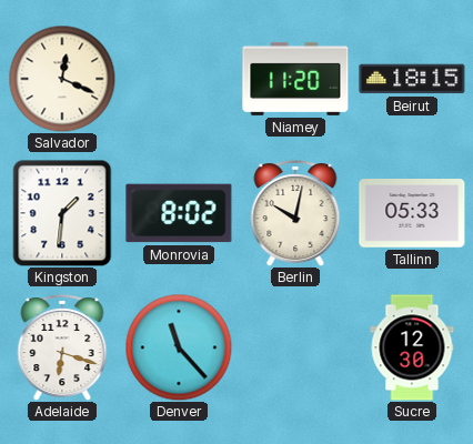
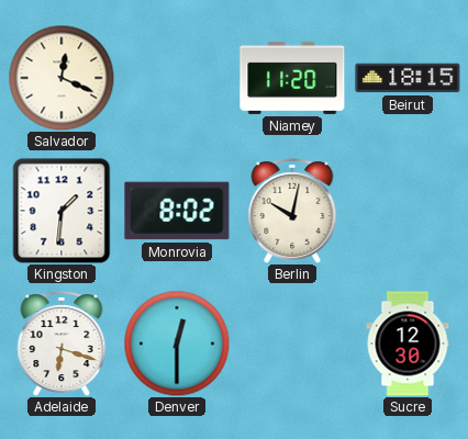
Tallinn: 05:33 -> none
Denver: 11:23 -> 12:30
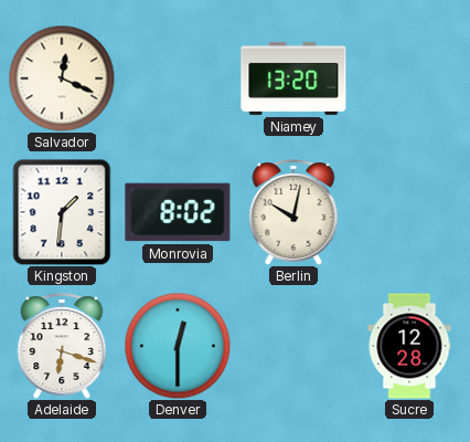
Niamey: 11:20 -> 13:20
Beirut: 18:15 -> none
Sucre: 12:30 -> 12:28
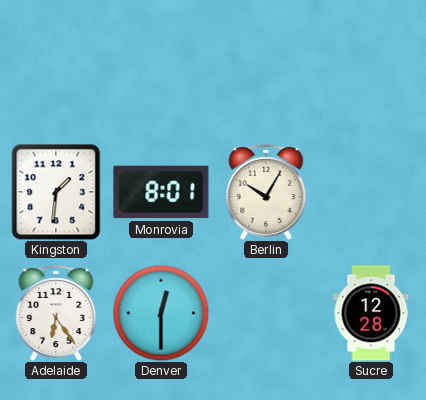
Salvador: 12:19 -> none
Niamey: 13:20 -> none
Monrovia: 8:02 -> 8:01
Berlin: 10:02 -> 10:05
Adelaide: 6:18 -> 6:24
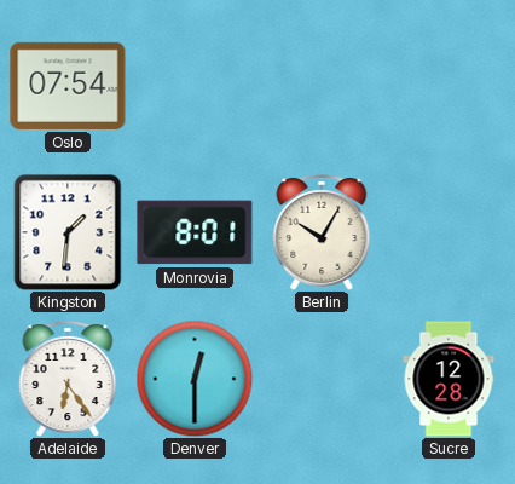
Oslo: none -> 07:54
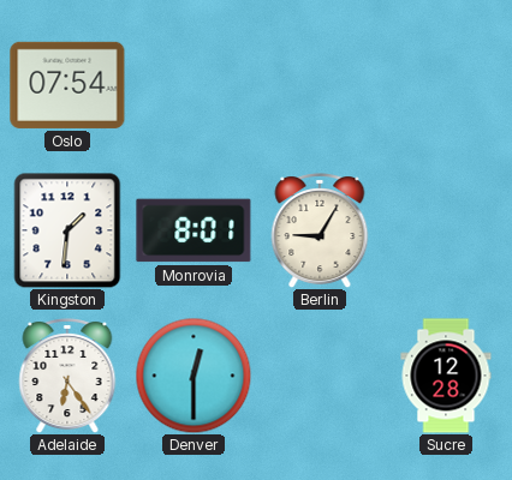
Berlin: 10:05 -> 9:05
